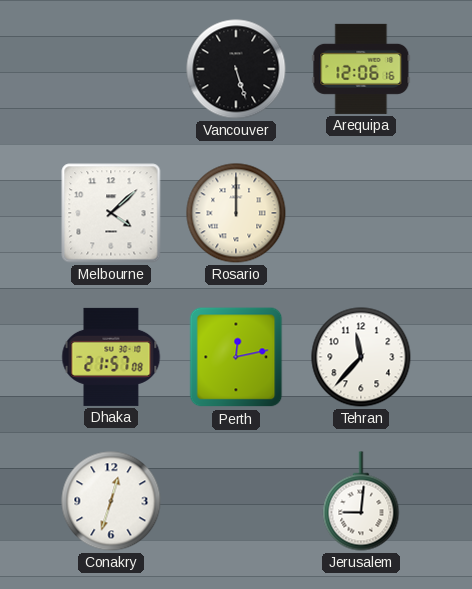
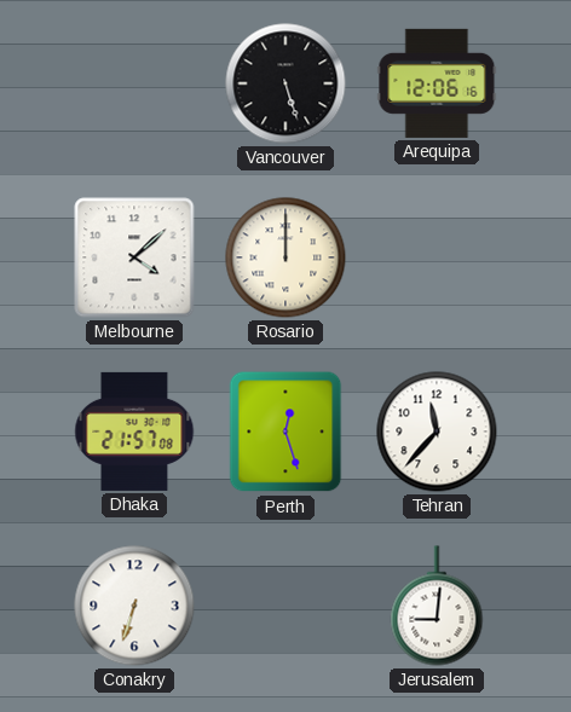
Perth: 12:13 -> 12:27
Conakry: 12:33 -> 6:33
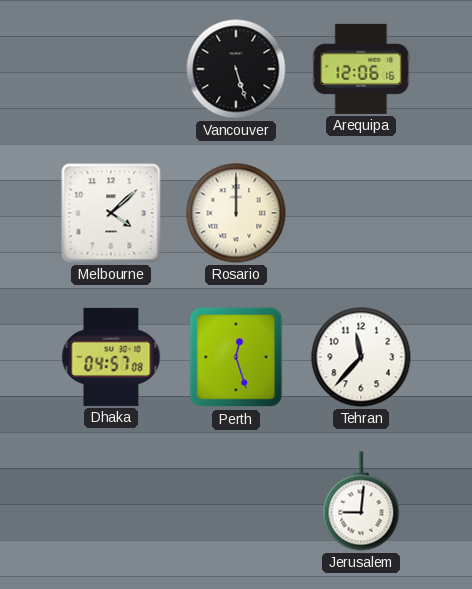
Dhaka: 21:57 -> 04:57
Conakry: 6:33 -> none
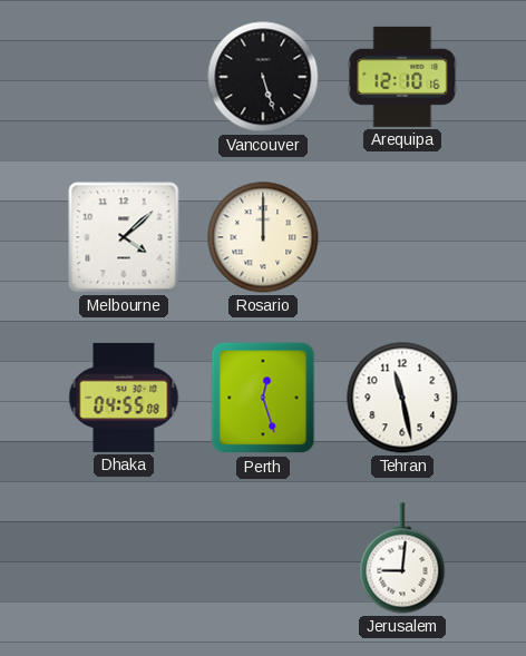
Arequipa: 12:06 -> 12:10
Dhaka: 04:57 -> 04:55
Tehran: 11:37 -> 11:28
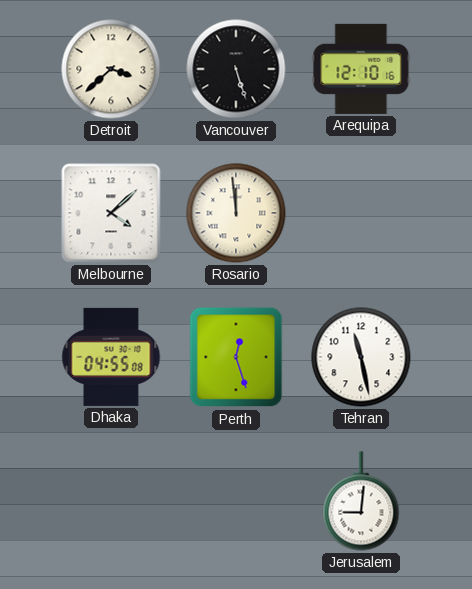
Detroit: none -> 3:38
Rosario: 12:00 -> 11:59
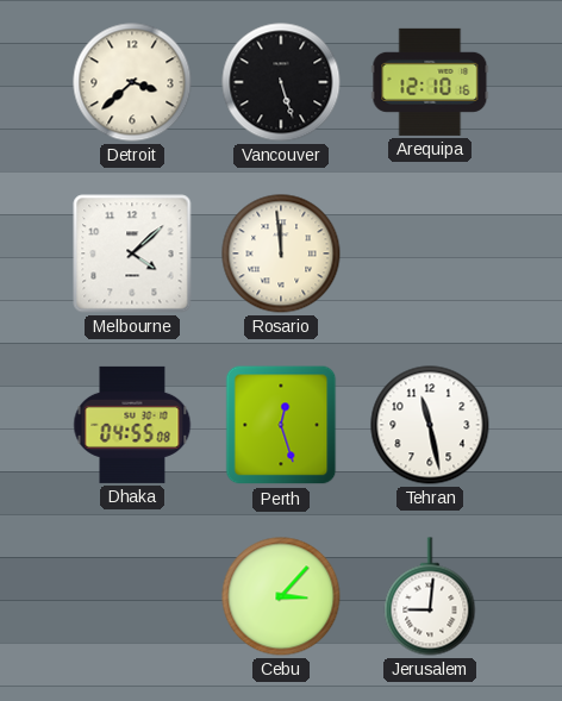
Cebu: none -> 3:07
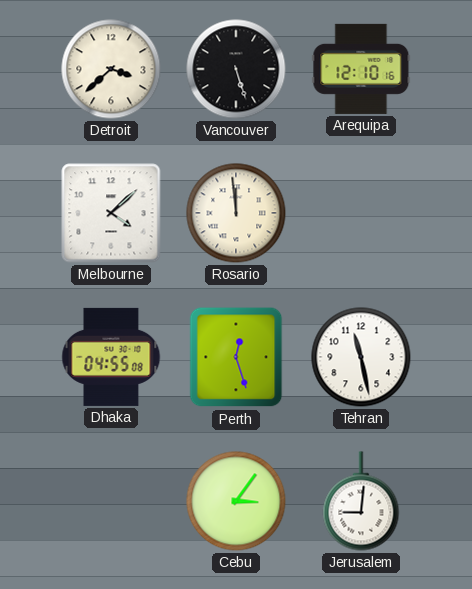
Cebu: 3:07 -> 3:06
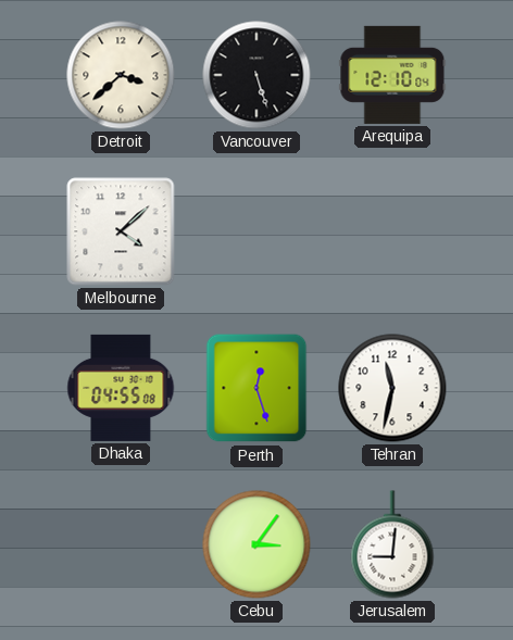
Arequipa: 12:10:16 -> 12:10:04
Rosario: 11:59 -> none
Tehran: 11:28 -> 11:32
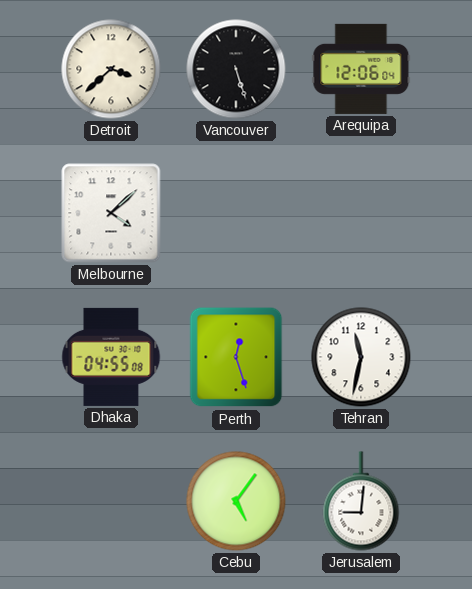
Arequipa: 12:10 -> 12:06
Cebu: 3:06 -> 5:06
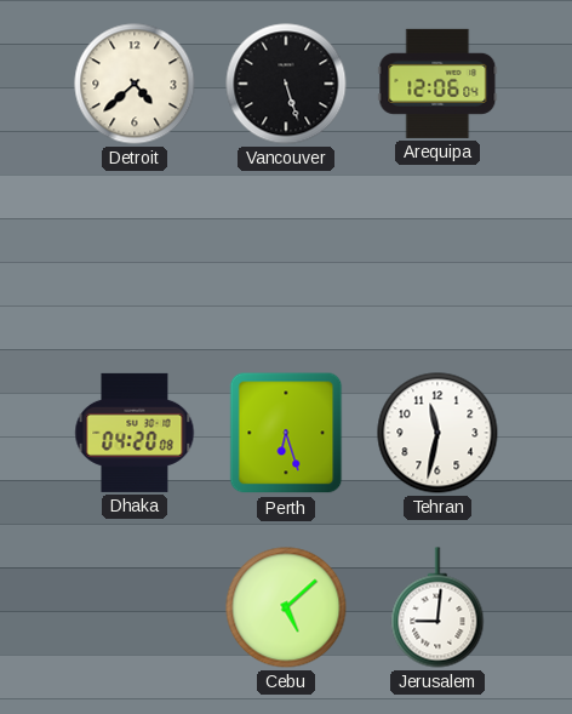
Detroit: 3:38 -> 4:38
Melbourne: 4:08 -> none
Dhaka: 04:55 -> 04:20
Perth: 12:27 -> 6:27
Cebu: 5:06 -> 5:08
